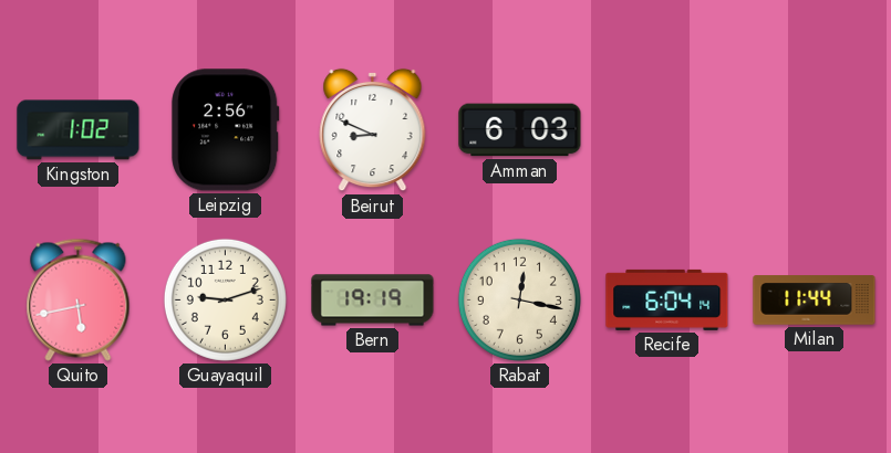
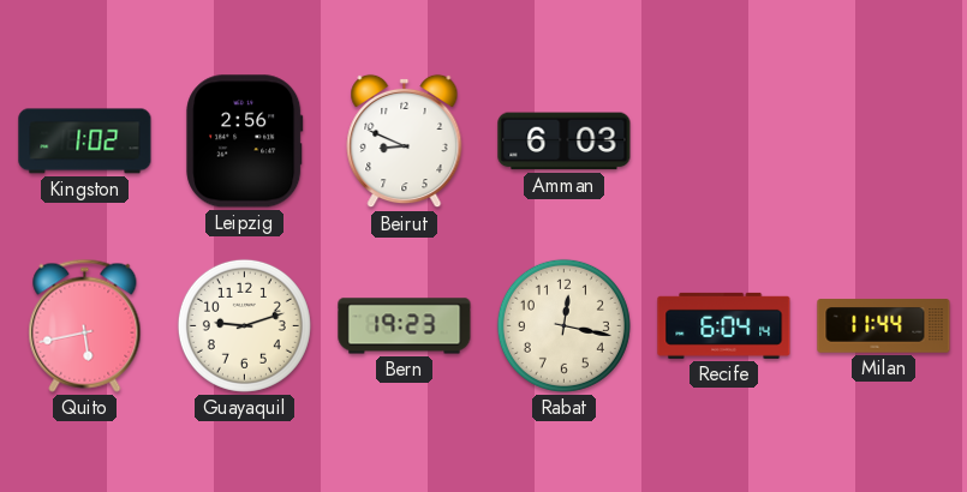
Bern: 19:19 -> 19:23
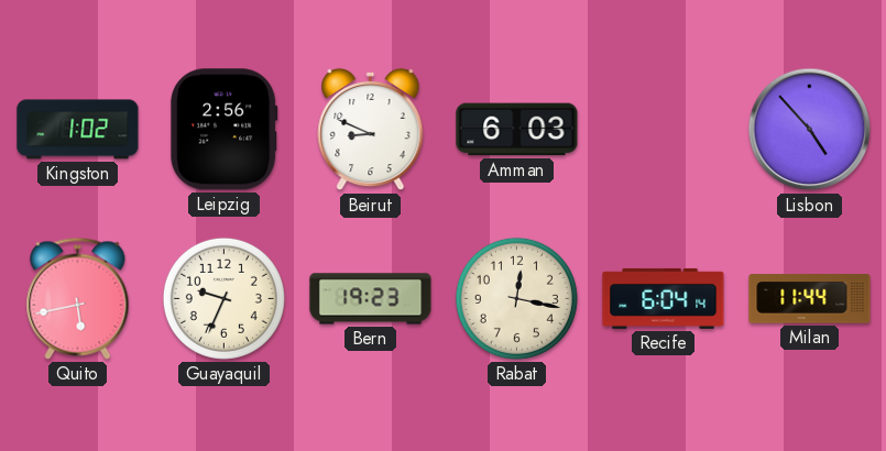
Lisbon: none -> 4:53
Guayaquil: 9:12 -> 9:34
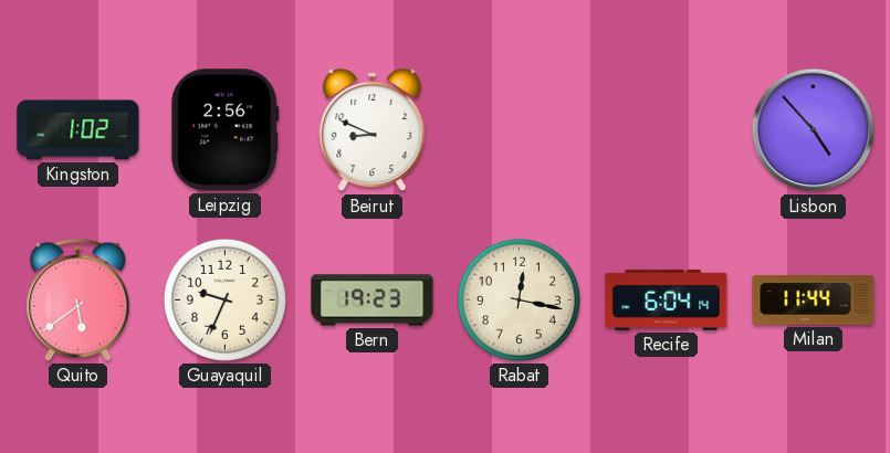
Amman: 6:03 -> none
Quito: 5:43 -> 5:39
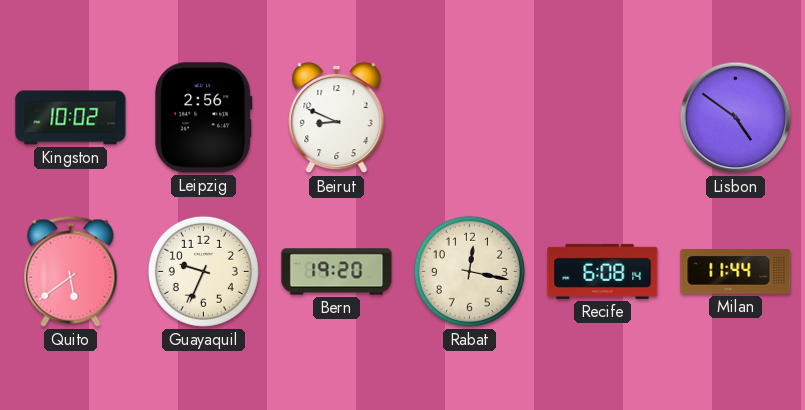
Kingston: 1:02 -> 10:02
Lisbon: 4:53 -> 4:51
Bern: 19:23 -> 19:20
Recife: 6:04 -> 6:08
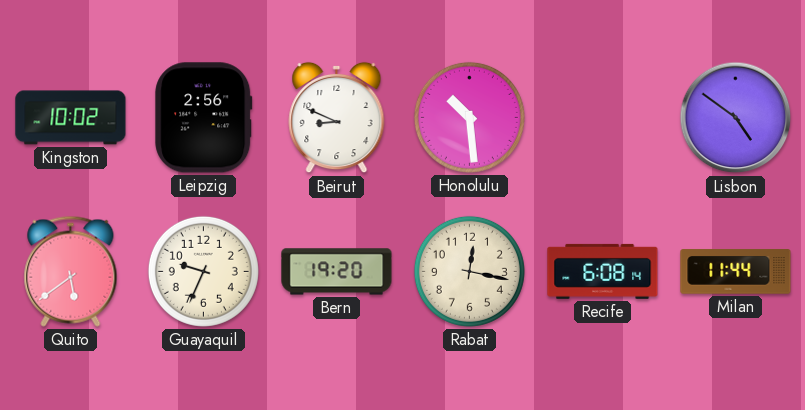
Honolulu: none -> 10:29
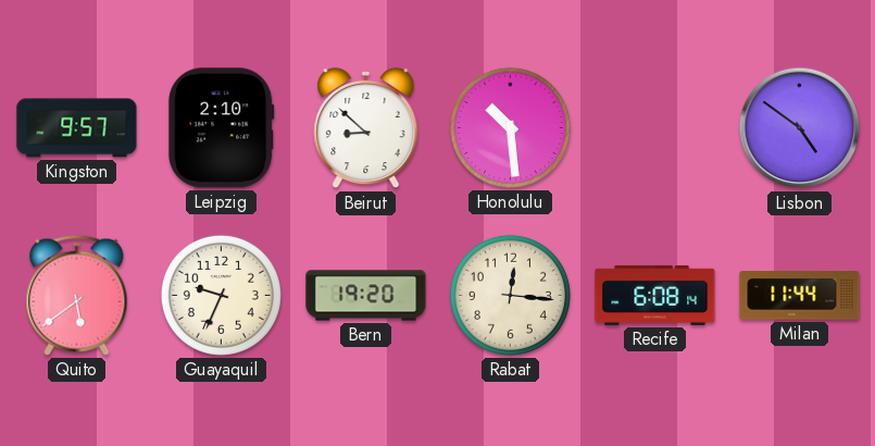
Kingston: 10:02 -> 9:57
Leipzig: 2:56 -> 2:10
Beirut: 8:49 -> 8:52
Rabat: 12:17 -> 12:16
